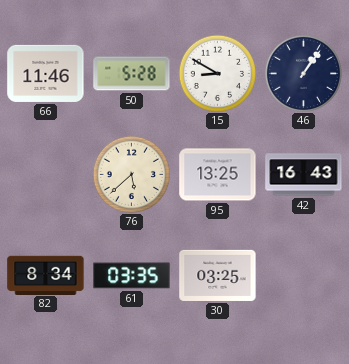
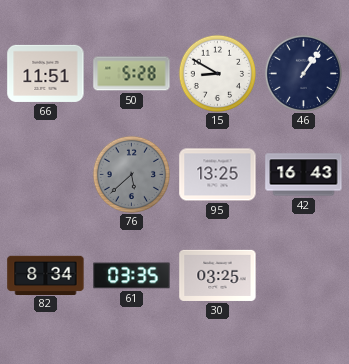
66: 11:46 -> 11:51
76 dial: cream -> grey
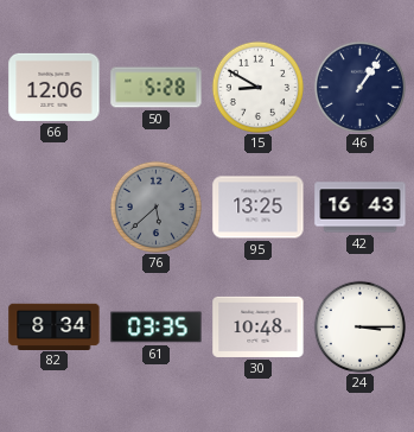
66: 11:51 -> 12:06
30: 03:25 -> 10:48
24: none -> 3:15
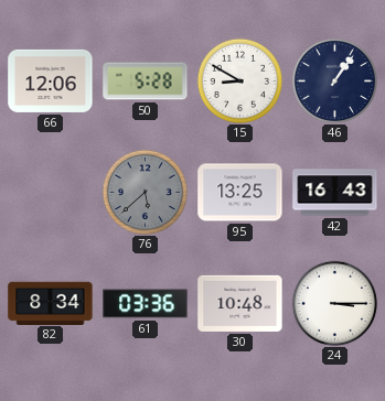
61: 03:35 -> 03:36
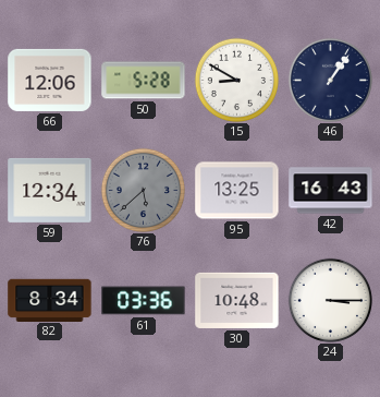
59: none -> 12:34
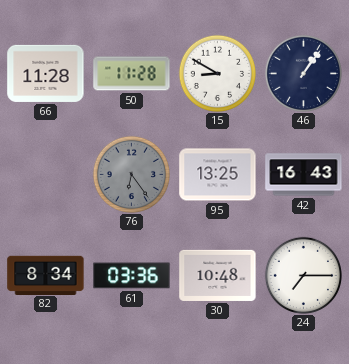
66: 12:06 -> 11:28
50: 5:28 -> 11:28
59: 12:34 -> none
76: 5:38 -> 6:24
24: 3:15 -> 7:15
